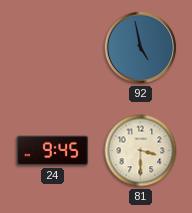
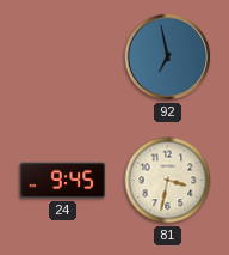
92: 4:58 -> 6:58
81: 3:30 -> 3:32
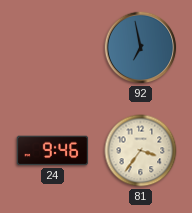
24: 9:45 -> 9:46
81: 3:32 -> 3:36
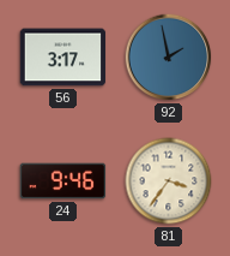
56: none -> 3:17
92: 6:58 -> 1:58
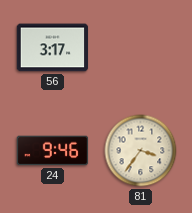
92: 1:58 -> none
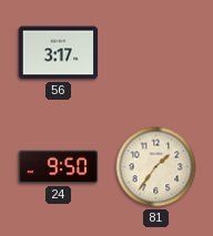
24: 9:46 -> 9:50
81: 3:36 -> 1:36
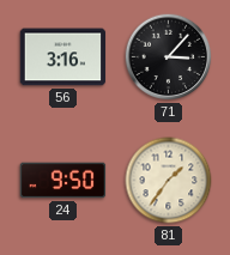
56: 3:17 -> 3:16
71: none -> 3:07
